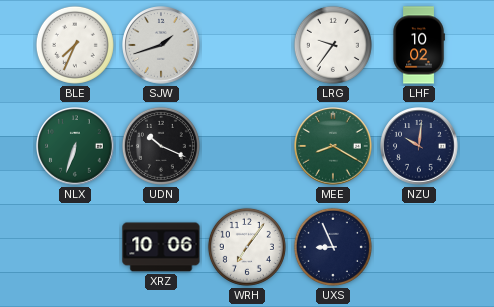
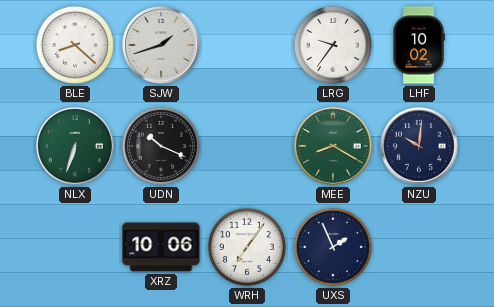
BLE: 7:34 -> 8:22
UXS: 8:56 -> 1:56
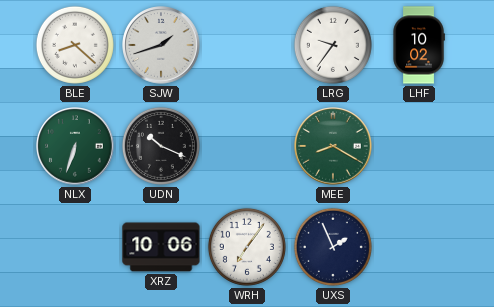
NZU: 10:01 -> none
